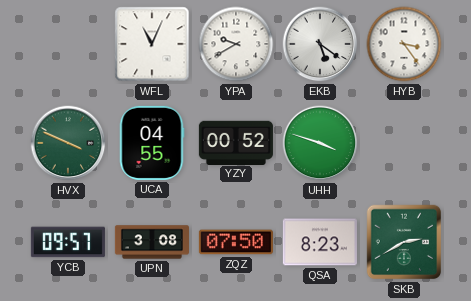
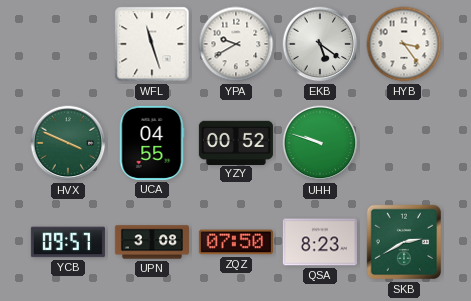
WFL: 11:04 -> 11:27
UHH: 3:48 -> 9:48
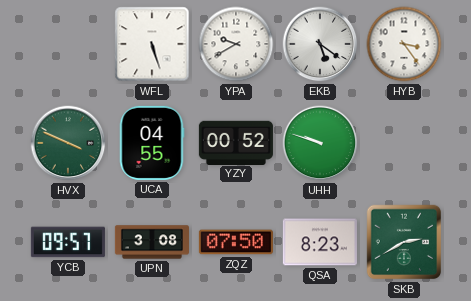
WFL: 11:27 -> 5:27
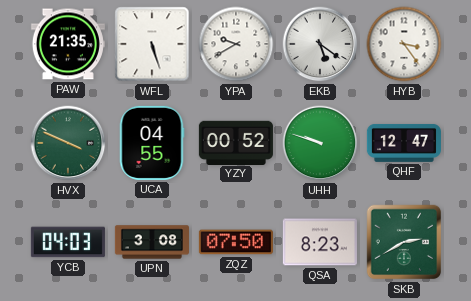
PAW: none -> 21:35
QHF: none -> 12:47
YCB: 09:57 -> 04:03
